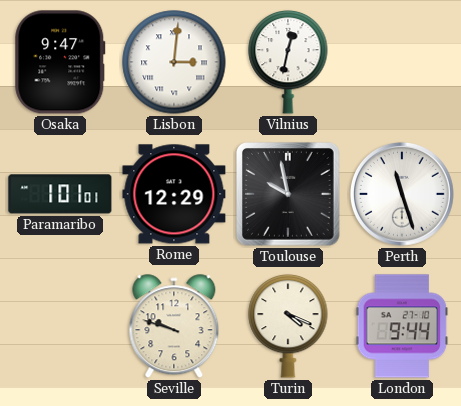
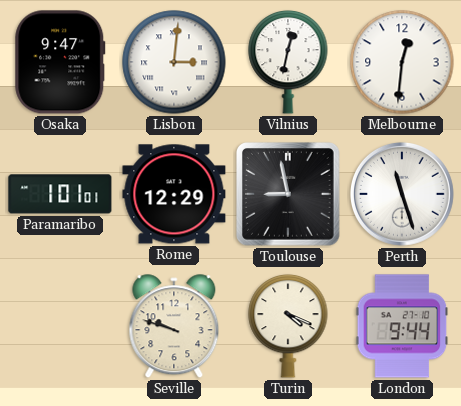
Melbourne: none -> 12:31
Toulouse: 9:58 -> 8:58
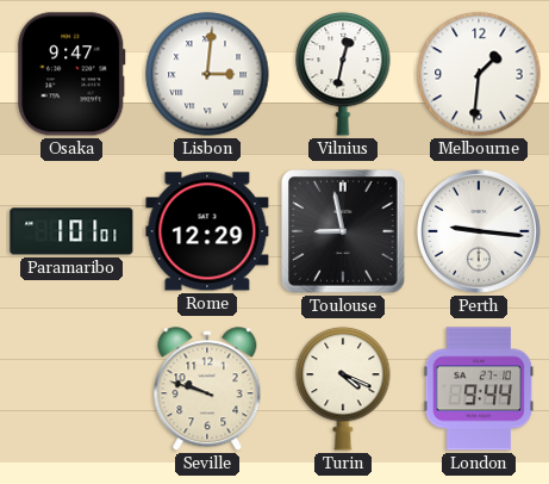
Melbourne: 12:31 -> 1:31
Perth: 11:27 -> 9:16
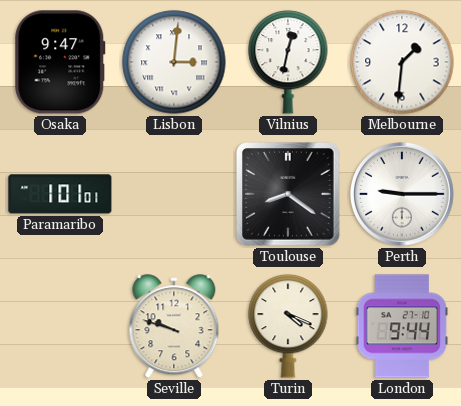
Rome: 12:29 -> none
Toulouse: 8:58 -> 8:21
Perth: 9:16 -> 9:15
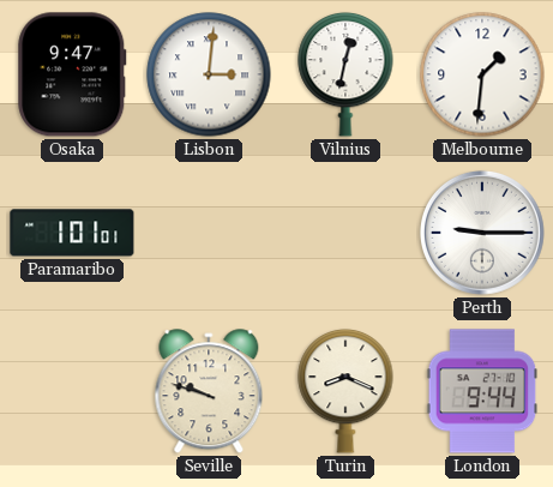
Toulouse: 8:21 -> none
Turin: 4:19 -> 8:19
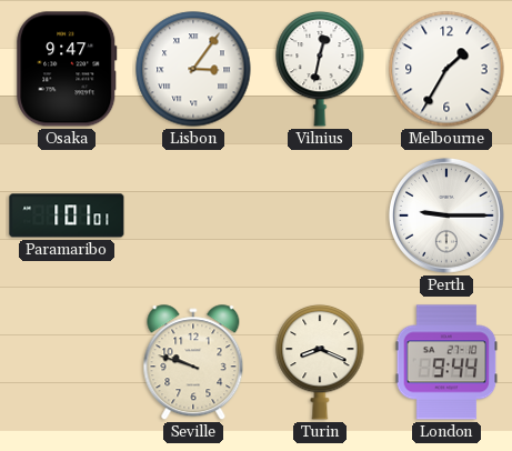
Lisbon: 3:01 -> 3:06
Melbourne: 1:31 -> 1:35
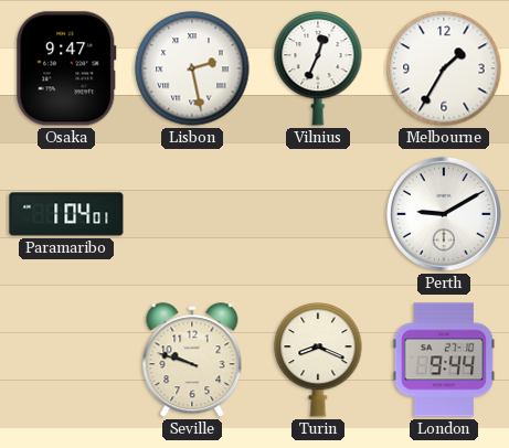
Lisbon: 3:06 -> 2:28
Vilnius: 12:32 -> 12:34
Paramaribo: 1:01 -> 1:04
Perth: 9:15 -> 9:10
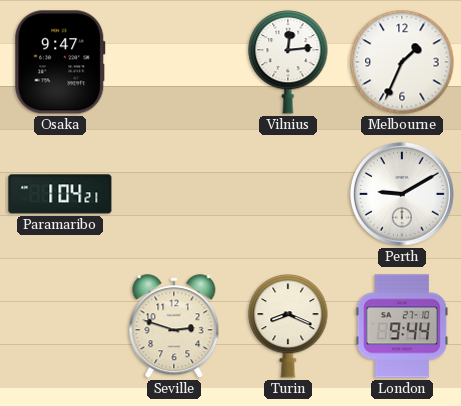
Lisbon: 2:28 -> none
Vilnius: 12:34 -> 12:14
Melbourne: 1:35 -> 1:34
Paramaribo: 1:04:01 -> 1:04:21
Seville: 9:48 -> 2:48
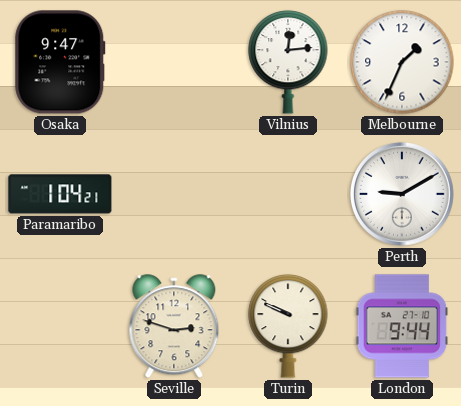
Turin: 8:19 -> 9:49
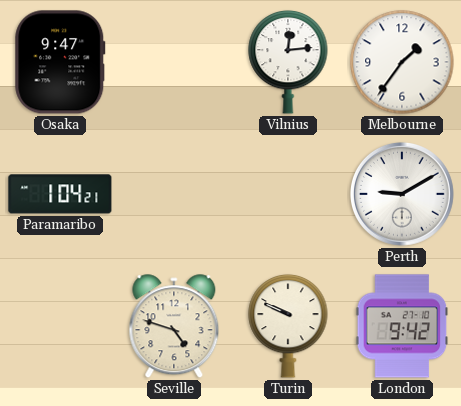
Melbourne: 1:34 -> 1:36
Seville: 2:48 -> 4:48
London: 9:44 -> 9:42
